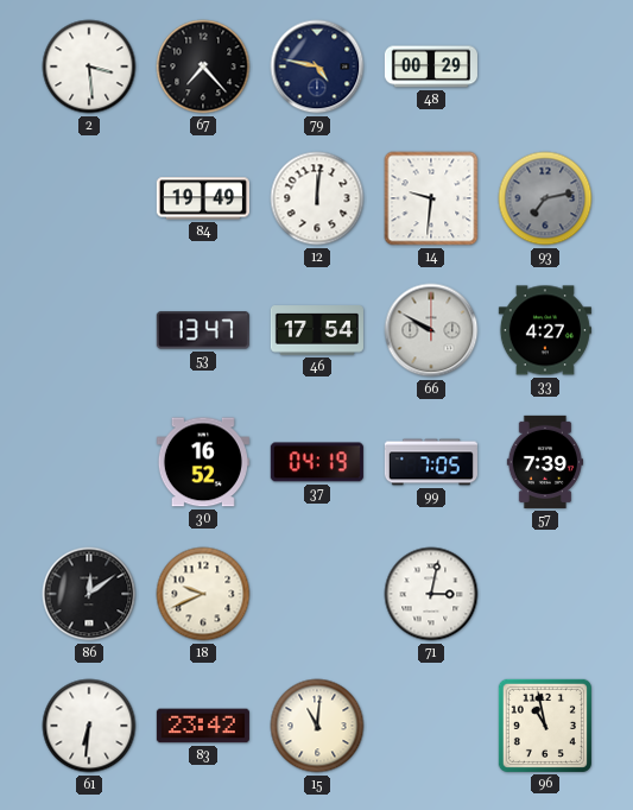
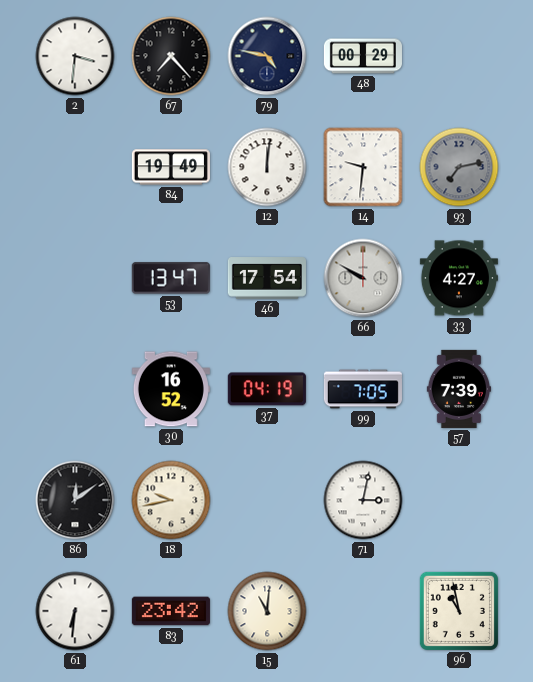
2: 3:29 -> 3:31
18: 9:41 -> 9:43
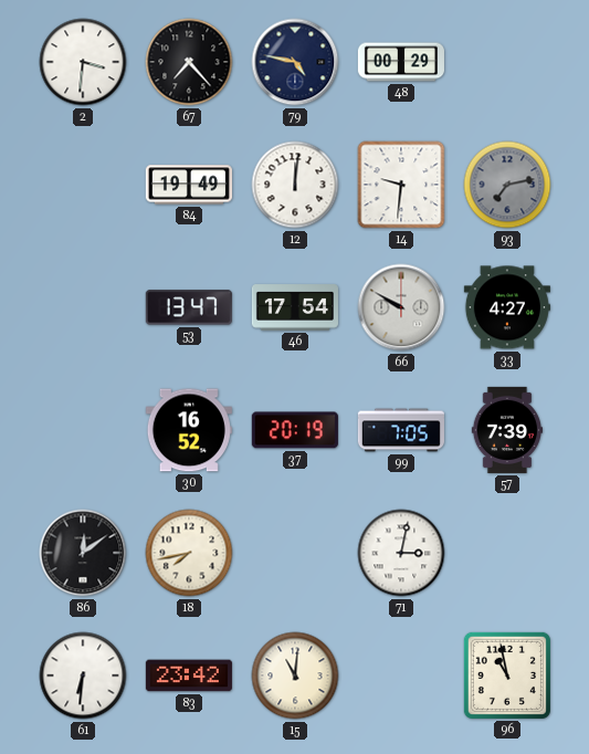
37: 04:19 -> 20:19
18: 9:43 -> 7:43
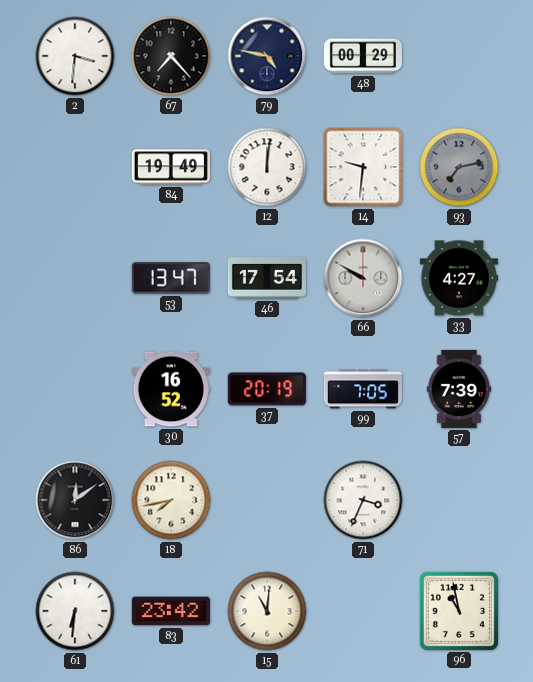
71: 3:02 -> 3:34
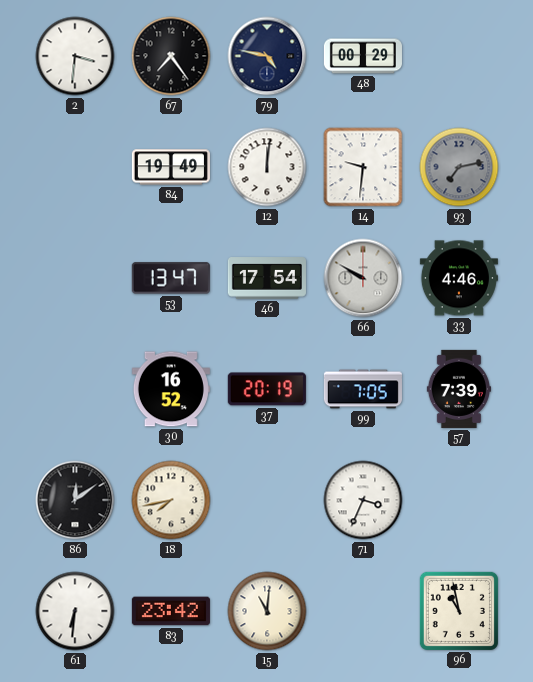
67: 7:23 -> 7:24
33: 4:27 -> 4:46
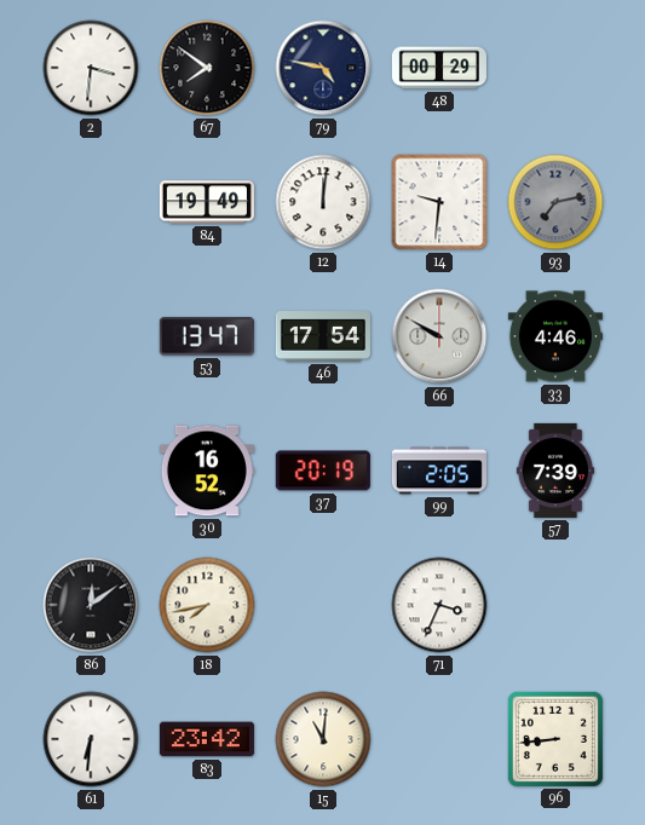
67: 7:24 -> 7:51
99: 7:05 -> 2:05
96: 10:58 -> 8:44
